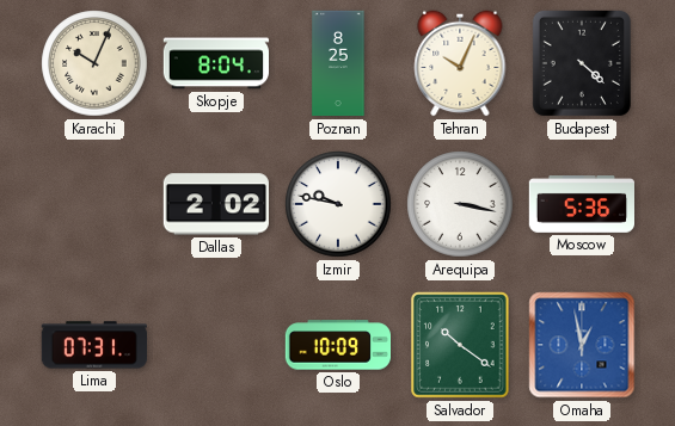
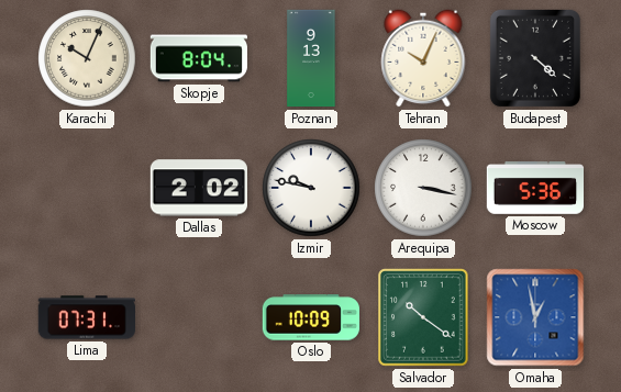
Poznan: 8:25 -> 9:13
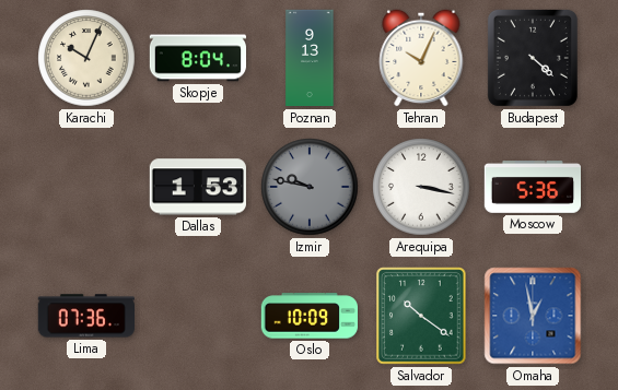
Dallas: 2:02 -> 1:53
Izmir dial: white -> grey
Lima: 07:31 -> 07:36
